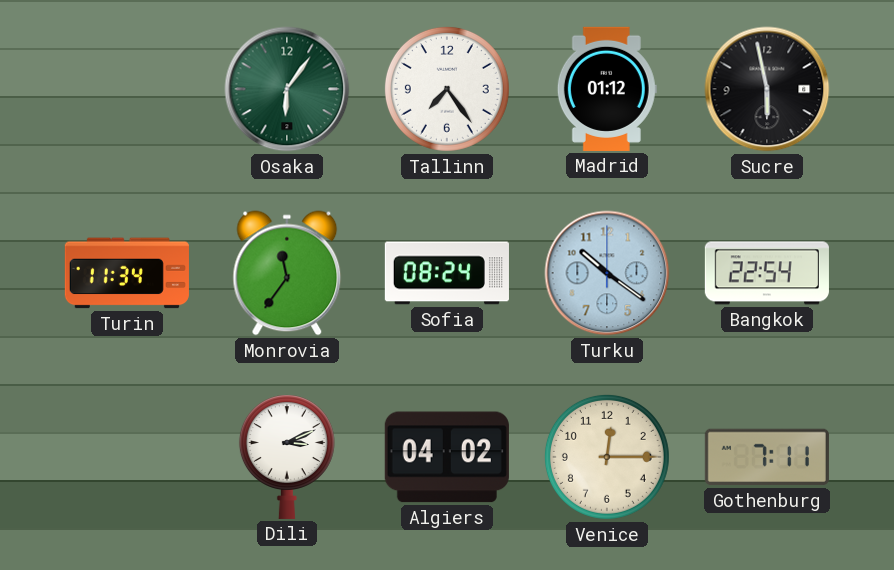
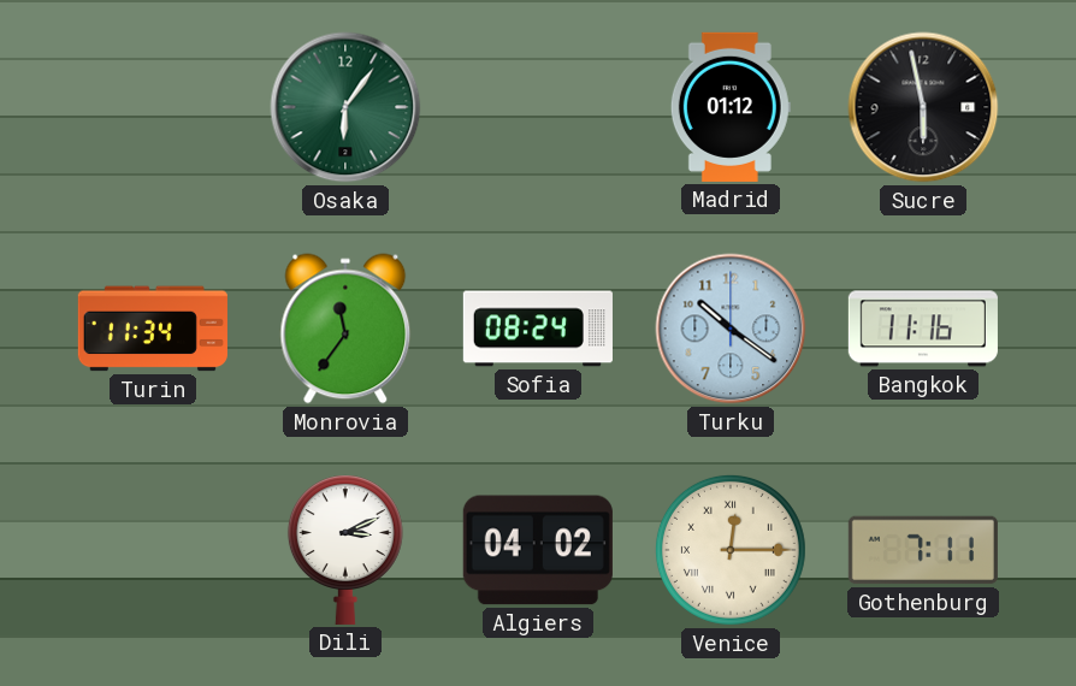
Tallinn: 7:24 -> none
Bangkok: 22:54 -> 11:16
Venice numerals: Arabic -> Roman
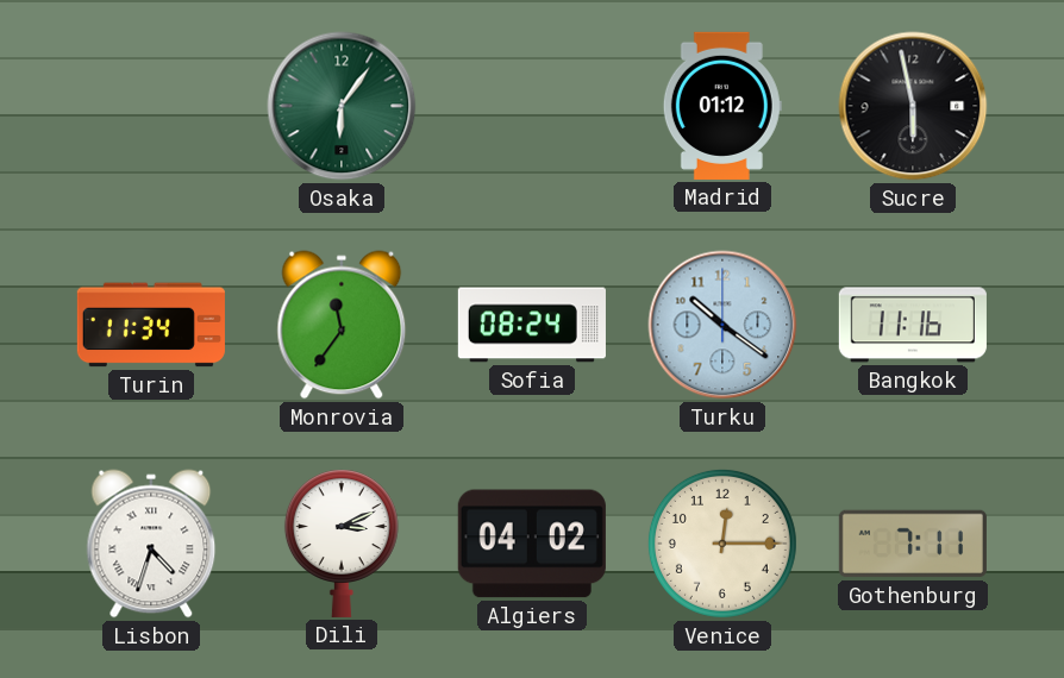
Lisbon: none -> 4:33
Venice numerals: Roman -> Arabic
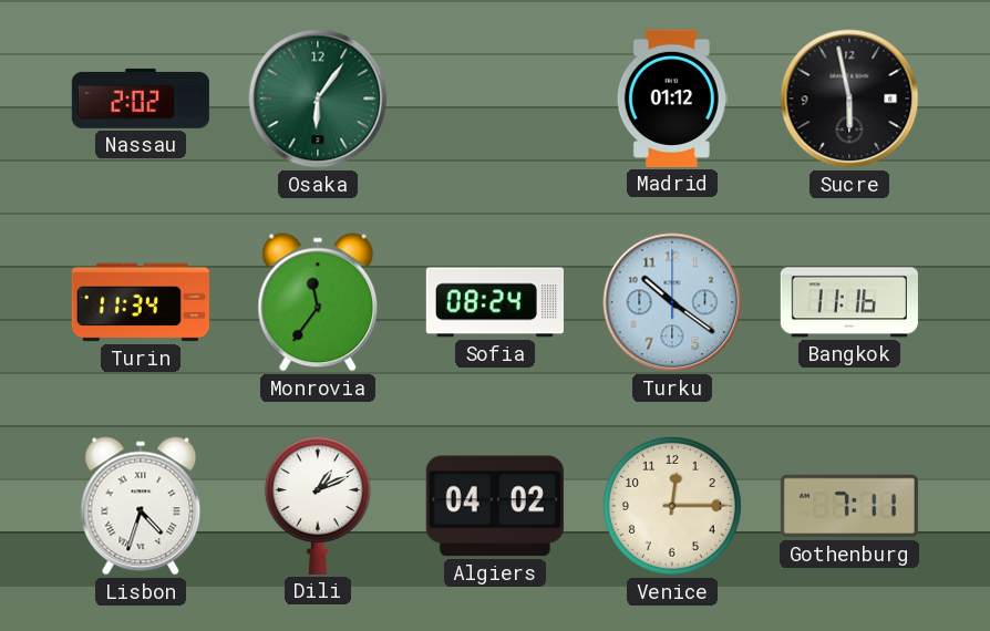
Nassau: none -> 2:02
Dili: 3:11 -> 1:11
